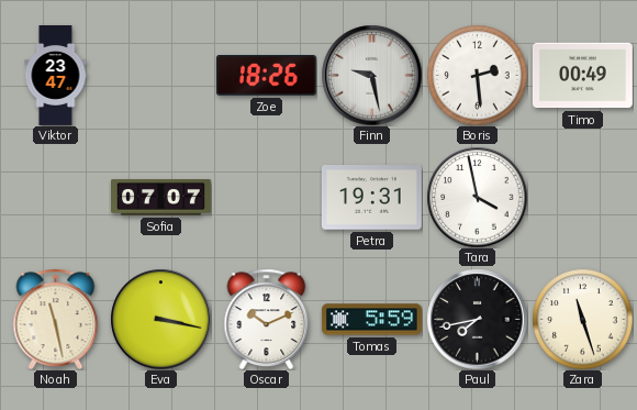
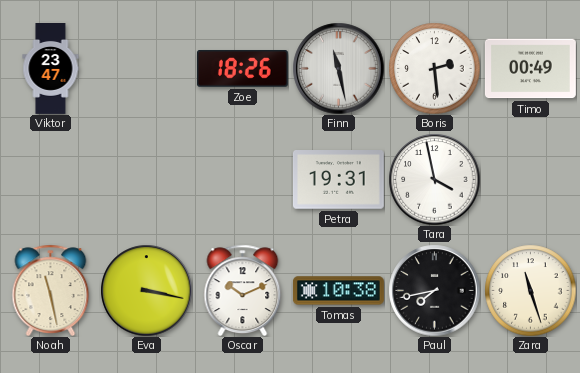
Finn: 9:28 -> 11:28
Sofia: 07:07 -> none
Tomas: 5:59 -> 10:38
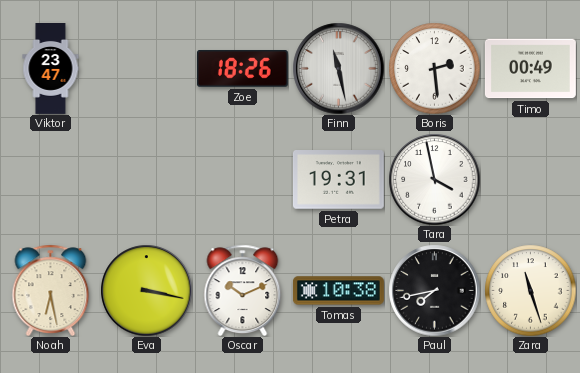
Noah: 11:28 -> 6:28
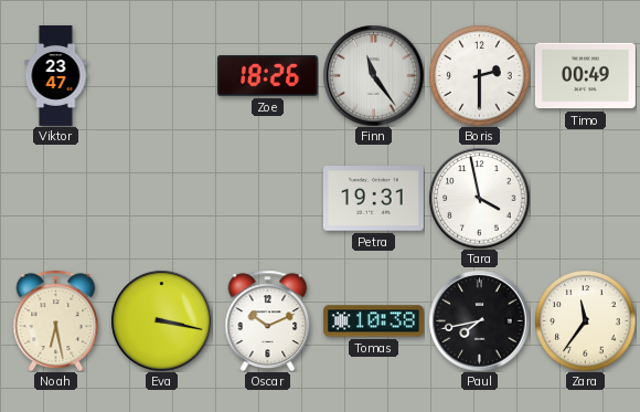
Finn: 11:28 -> 11:24
Boris: 2:29 -> 2:30
Zara: 11:27 -> 11:36
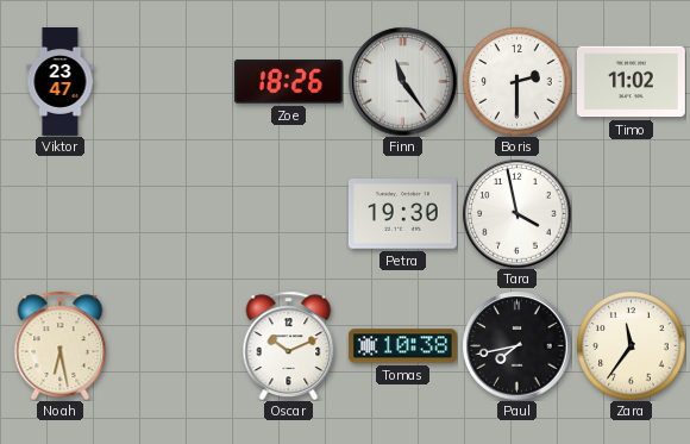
Timo: 00:49 -> 11:02
Petra: 19:31 -> 19:30
Eva: 3:17 -> none
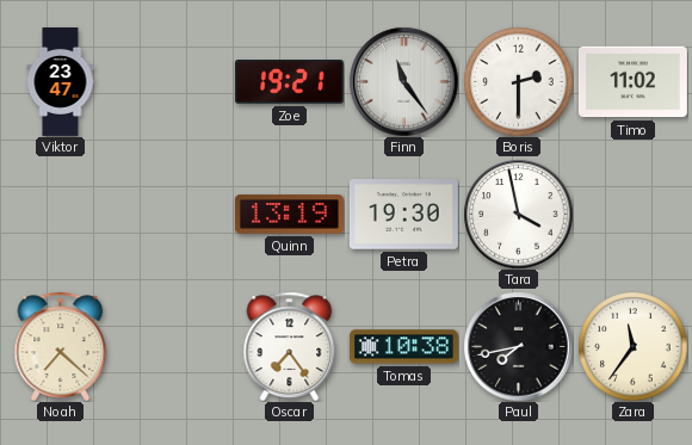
Zoe: 18:26 -> 19:21
Quinn: none -> 13:19
Noah: 6:28 -> 7:22
Oscar: 10:11 -> 7:24
